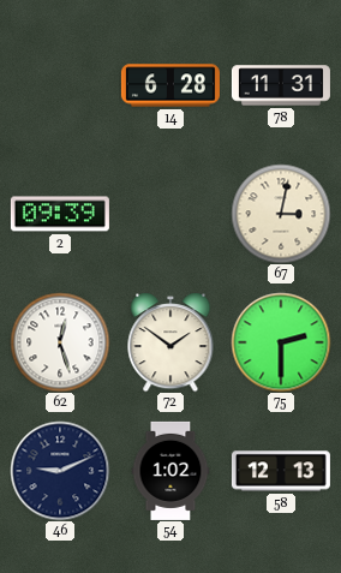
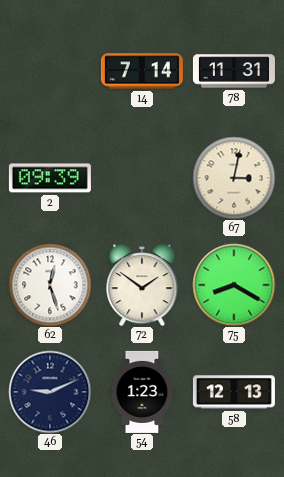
14: 6:28 -> 7:14
75: 2:30 -> 8:20
54: 1:02 -> 1:23
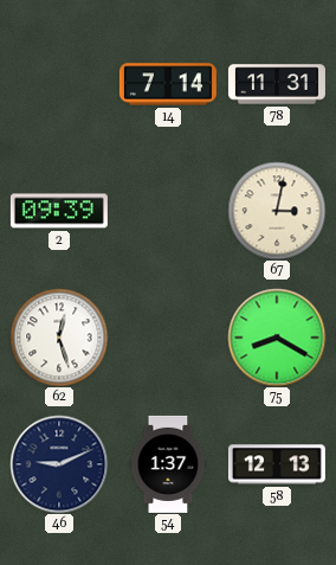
72: 1:51 -> none
54: 1:23 -> 1:37
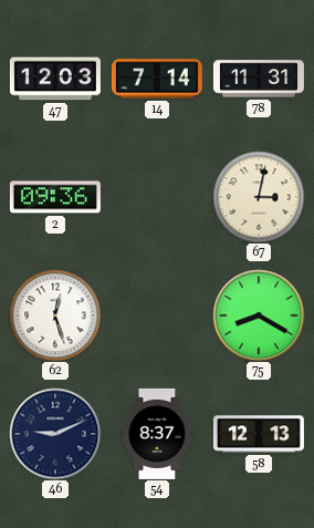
47: none -> 12:03
2: 09:39 -> 09:36
54: 1:37 -> 8:37
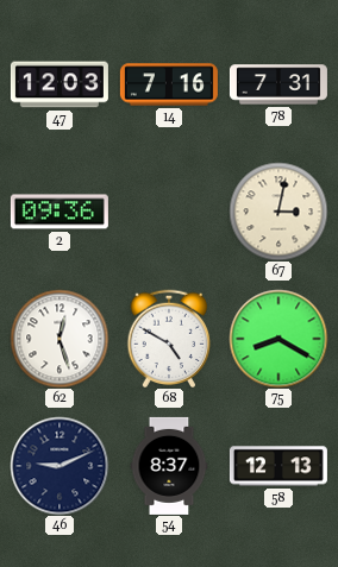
14: 7:14 -> 7:16
78: 11:31 -> 7:31
68: none -> 4:50
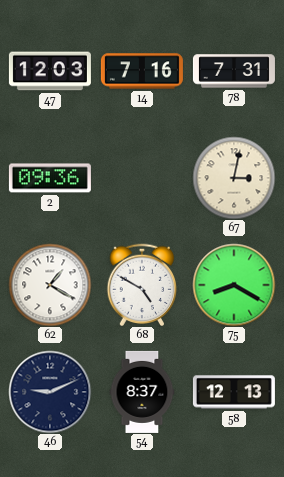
62: 12:27 -> 1:20
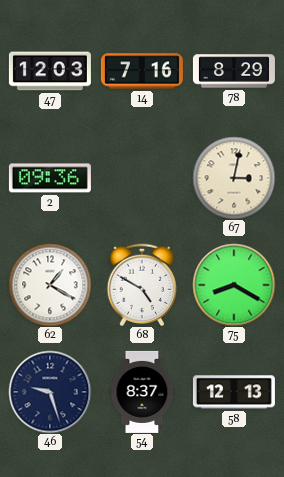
78: 7:31 -> 8:29
46: 9:11 -> 9:27
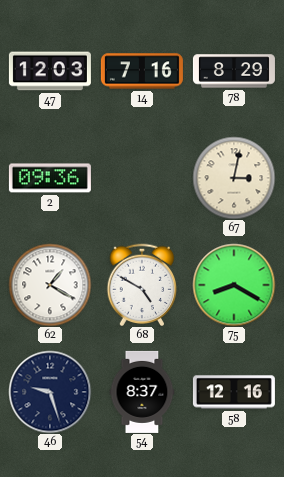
58: 12:13 -> 12:16
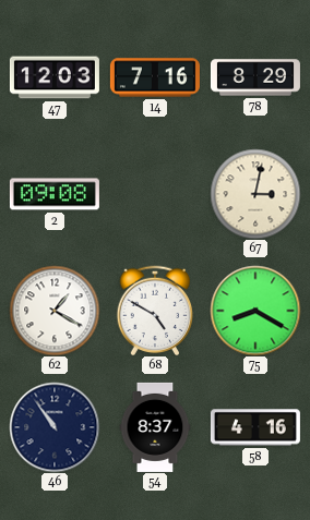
2: 09:36 -> 09:08
46: 9:27 -> 10:54
58: 12:16 -> 4:16
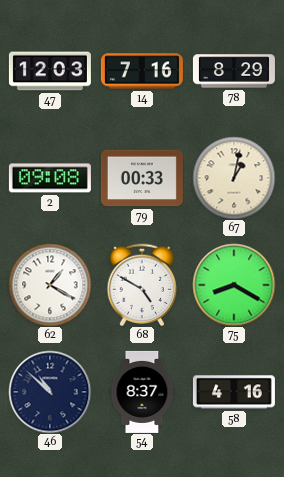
79: none -> 00:33
67: 3:02 -> 1:02
46: 10:54 -> 10:52
